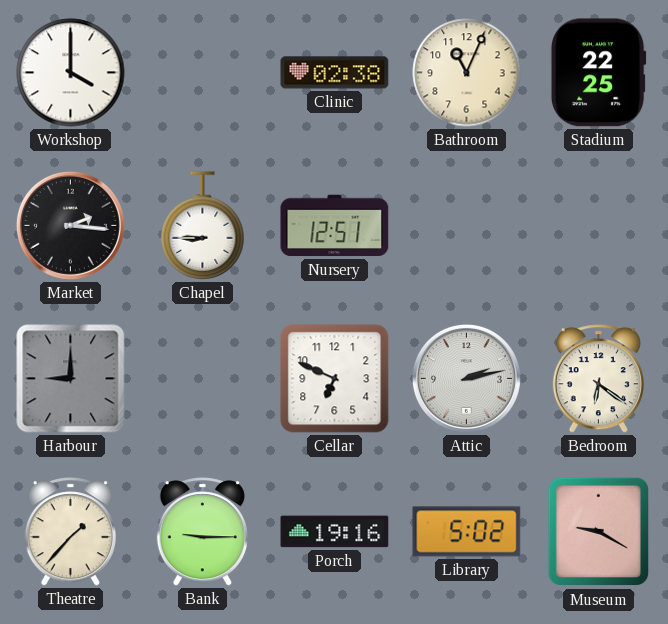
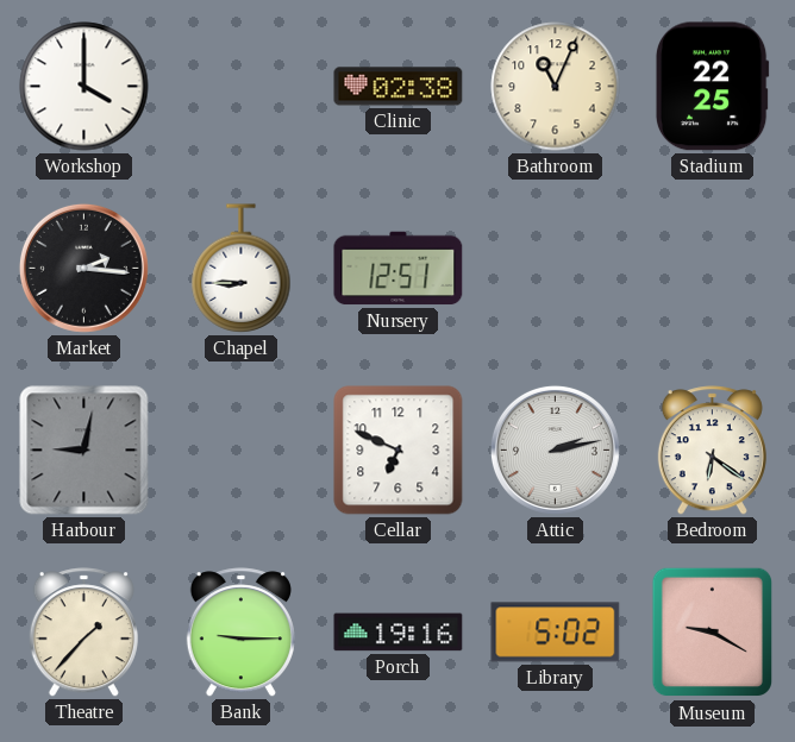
Harbour: 9:00 -> 9:02
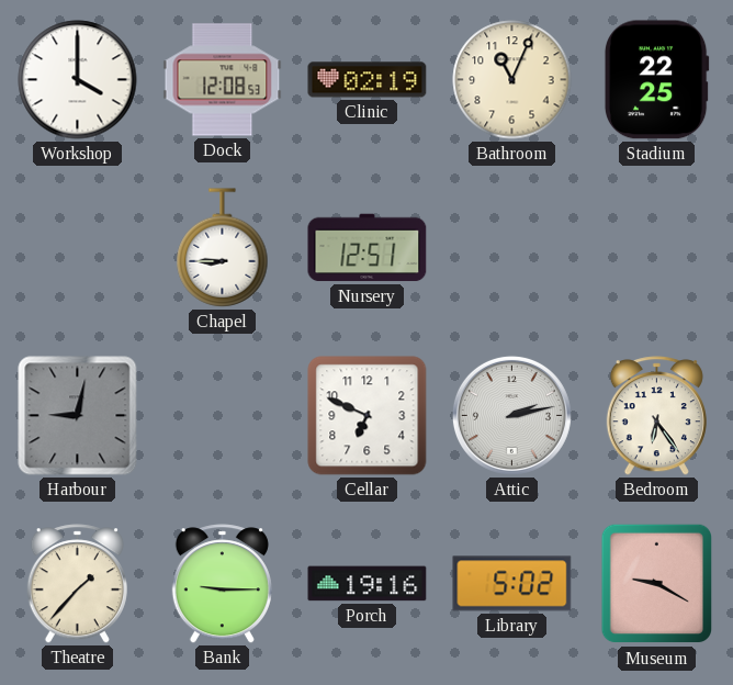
Dock: none -> 12:08
Clinic: 02:38 -> 02:19
Market: 2:16 -> none
Bedroom: 6:21 -> 6:24
